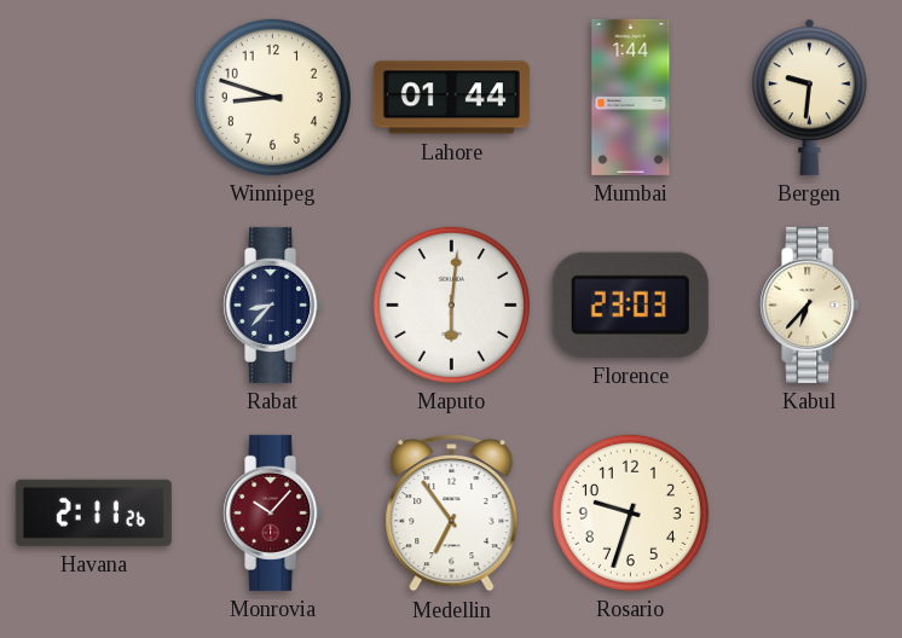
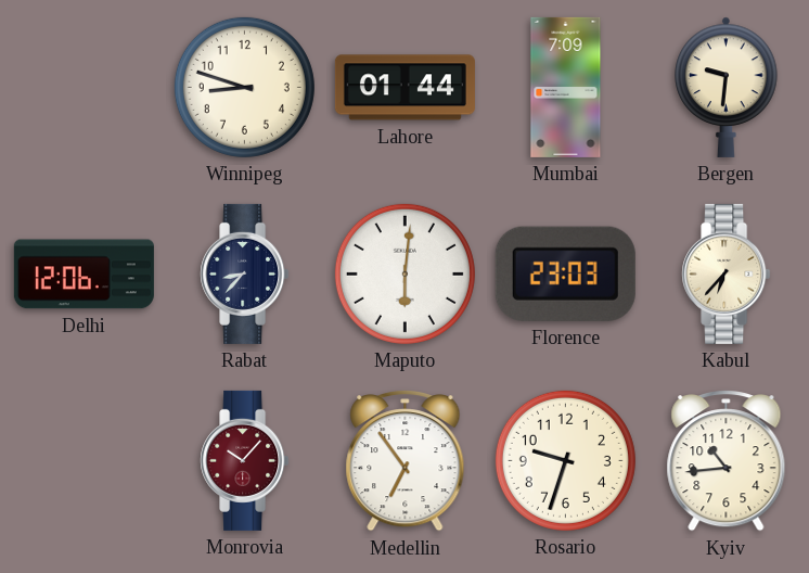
Mumbai: 1:44 -> 7:09
Delhi: none -> 12:06
Havana: 2:11 -> none
Kyiv: none -> 10:44
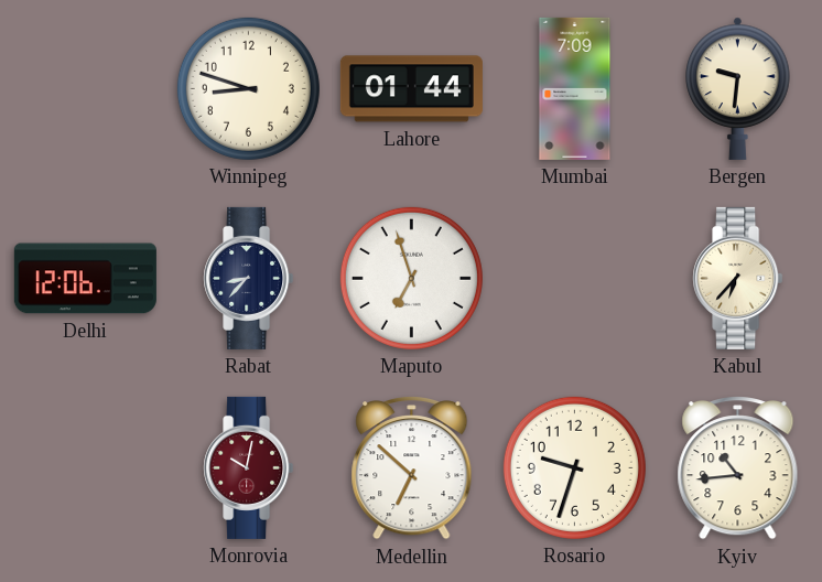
Maputo: 6:01 -> 6:57
Florence: 23:03 -> none
Monrovia: 10:07 -> 10:02
Medellin: 6:54 -> 6:52
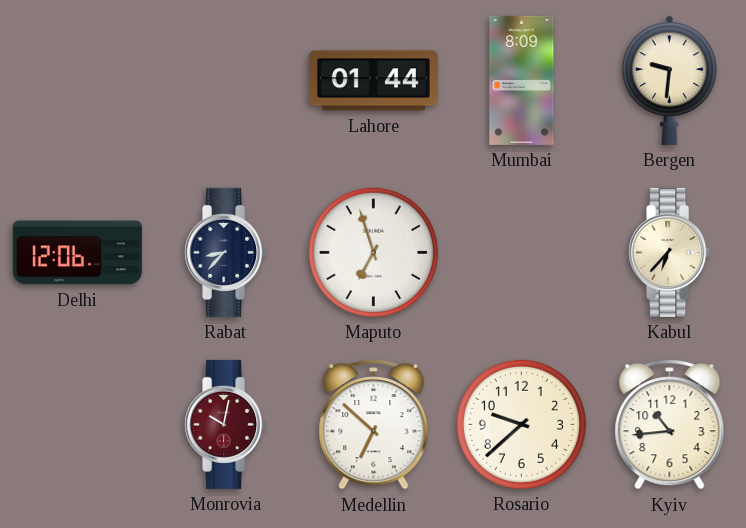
Winnipeg: 8:48 -> none
Mumbai: 7:09 -> 8:09
Rosario: 9:33 -> 9:38
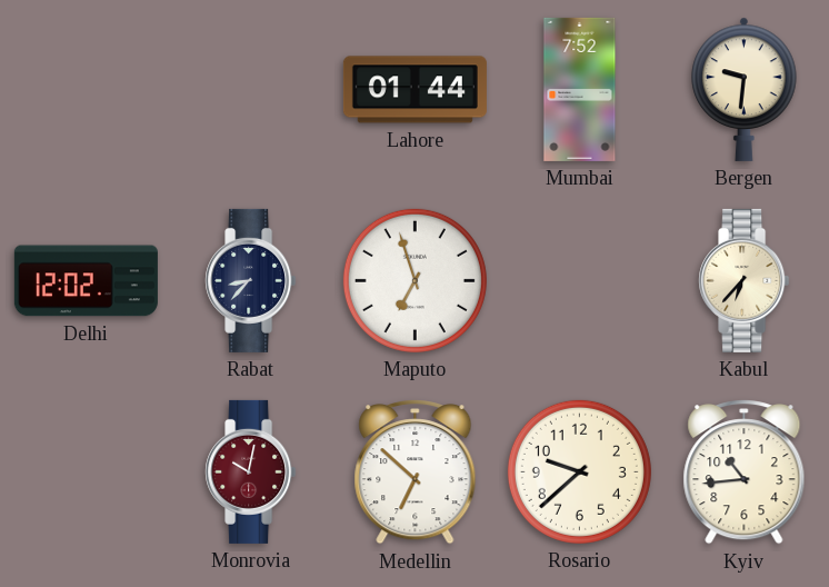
Mumbai: 8:09 -> 7:52
Delhi: 12:06 -> 12:02
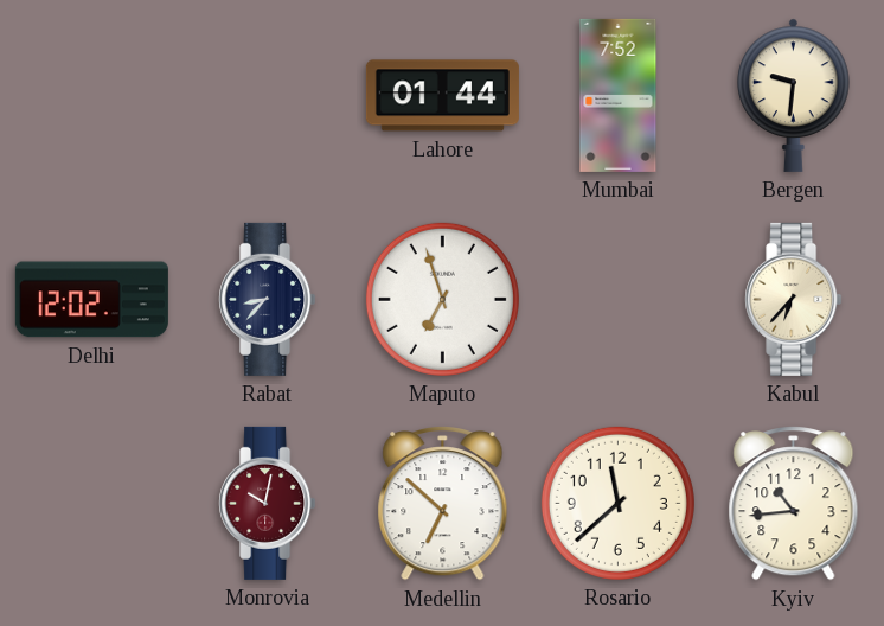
Rosario: 9:38 -> 11:38
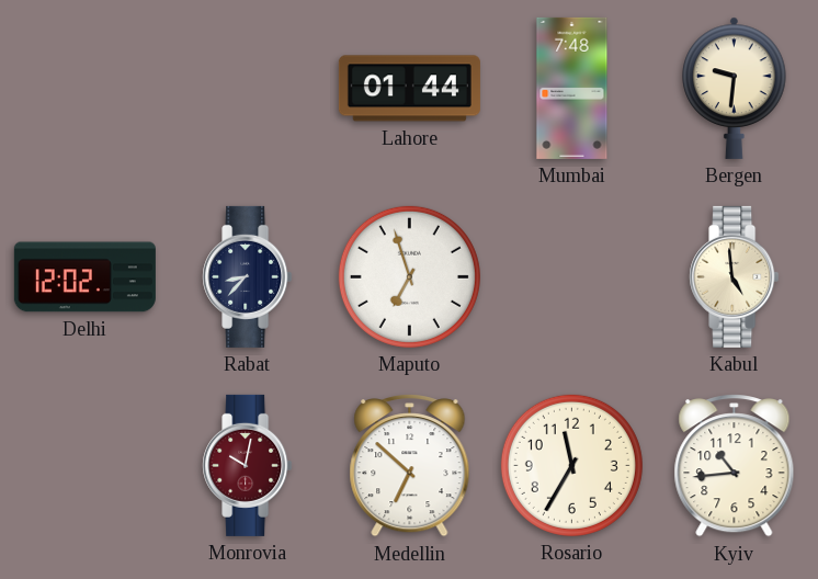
Mumbai: 7:52 -> 7:48
Kabul: 6:37 -> 4:59
Rosario: 11:38 -> 11:35
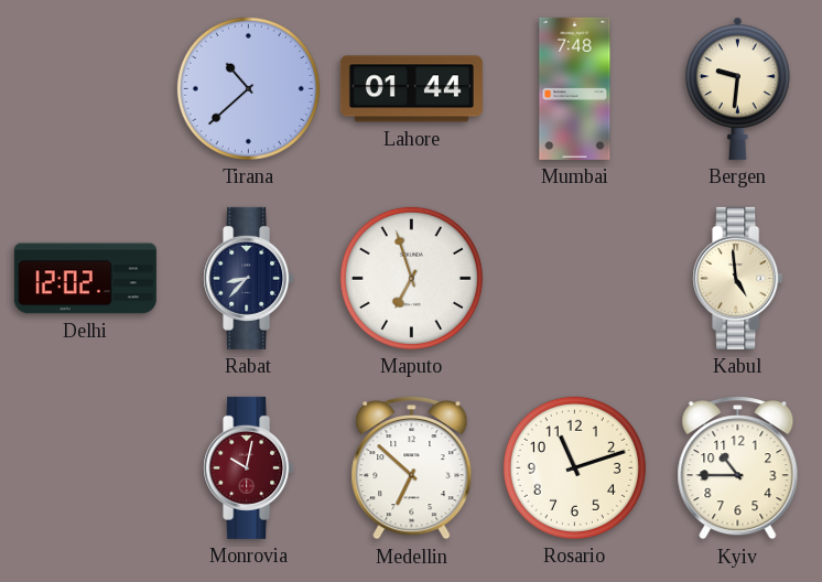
Tirana: none -> 10:38
Rosario: 11:35 -> 11:12
Kyiv: 10:44 -> 10:45
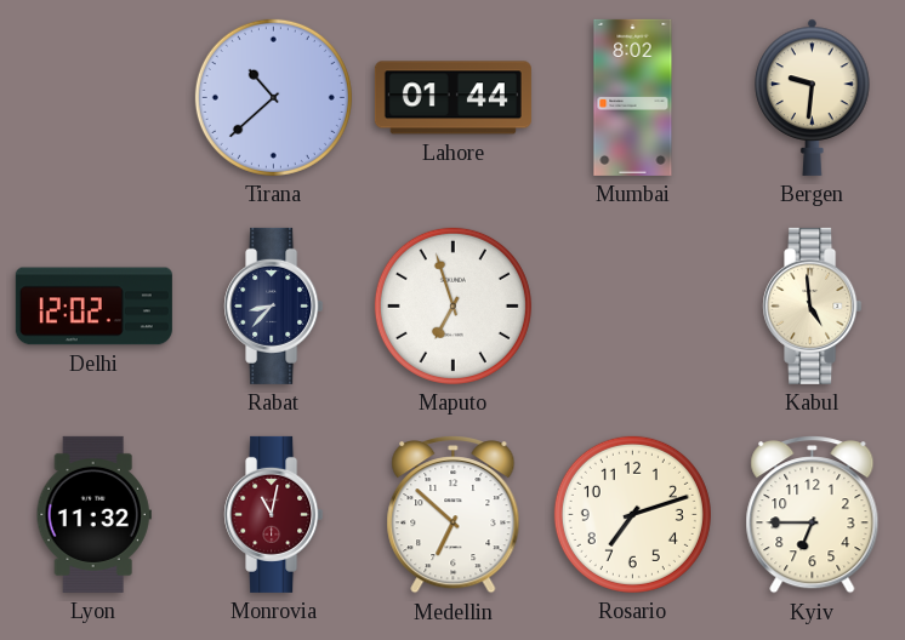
Mumbai: 7:48 -> 8:02
Lyon: none -> 11:32
Monrovia: 10:02 -> 11:02
Rosario: 11:12 -> 7:12
Kyiv: 10:45 -> 6:45
